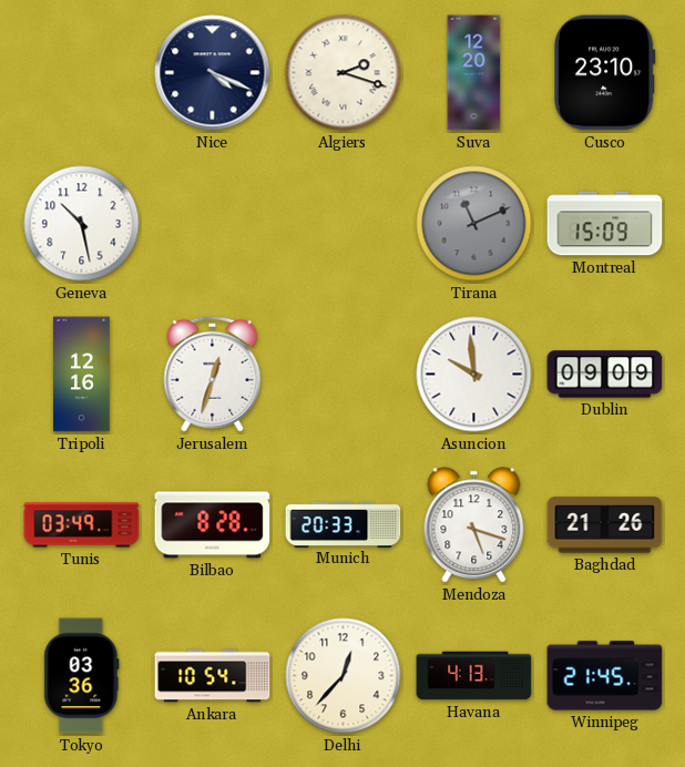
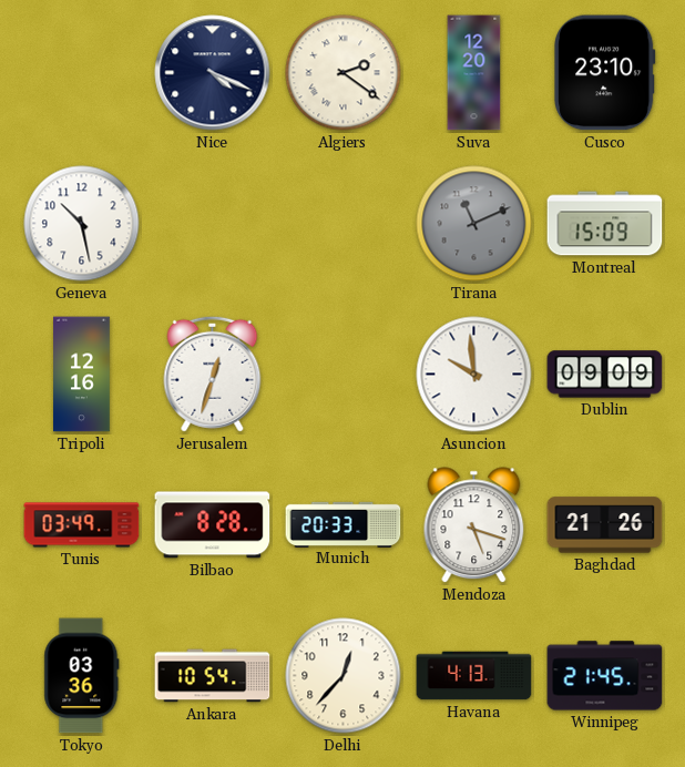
Algiers: 2:18 -> 2:21
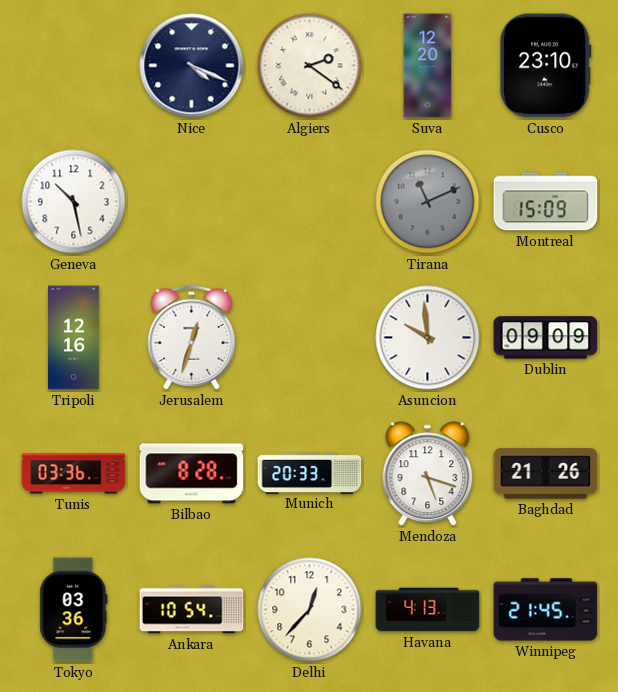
Tunis: 03:49 -> 03:36
